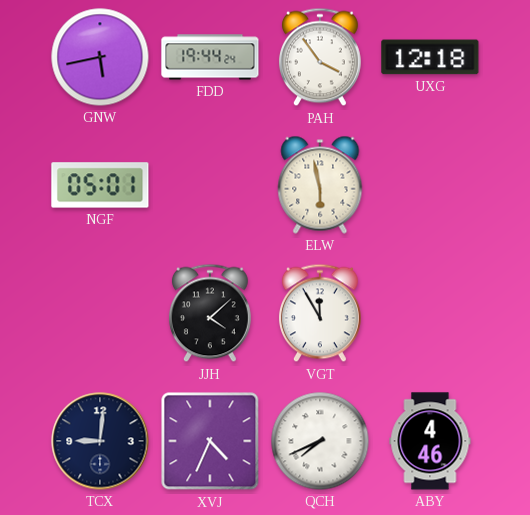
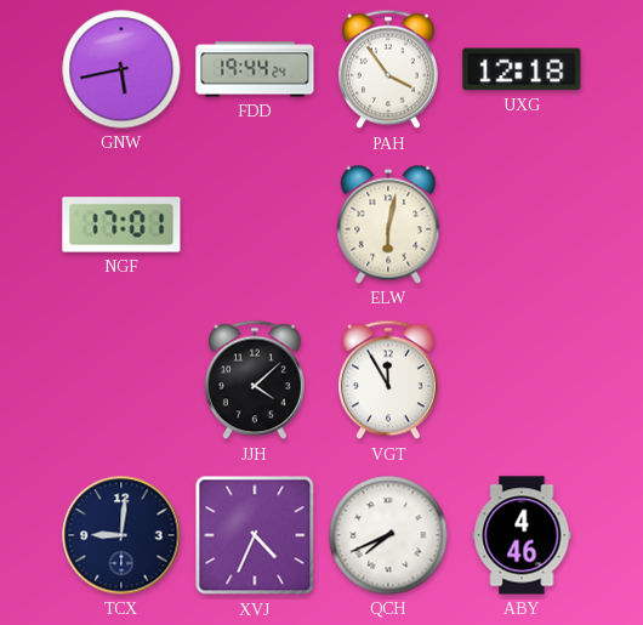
NGF: 05:01 -> 17:01
ELW: 5:58 -> 6:02
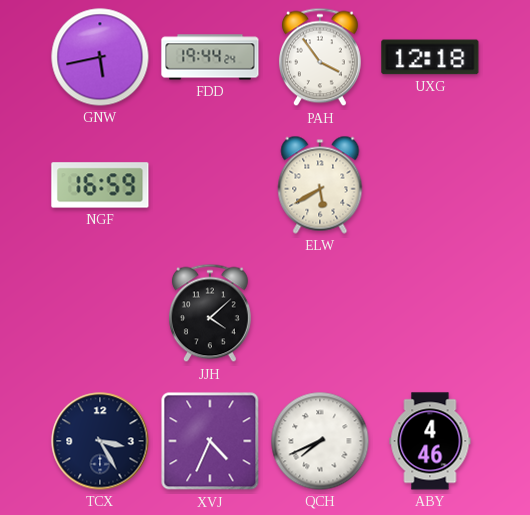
NGF: 17:01 -> 16:59
ELW: 6:02 -> 5:40
VGT: 11:55 -> none
TCX: 9:01 -> 3:25
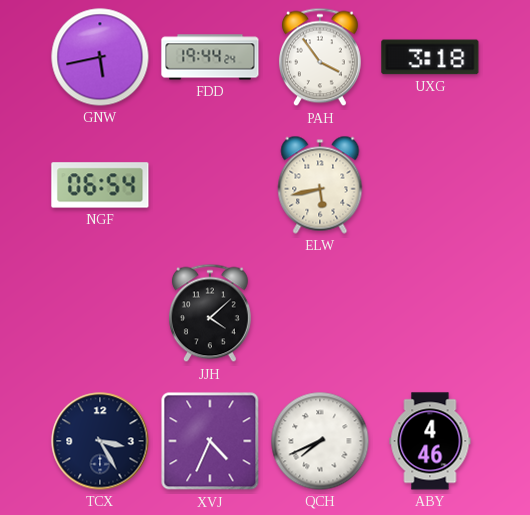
UXG: 12:18 -> 3:18
NGF: 16:59 -> 06:54
ELW: 5:40 -> 5:43
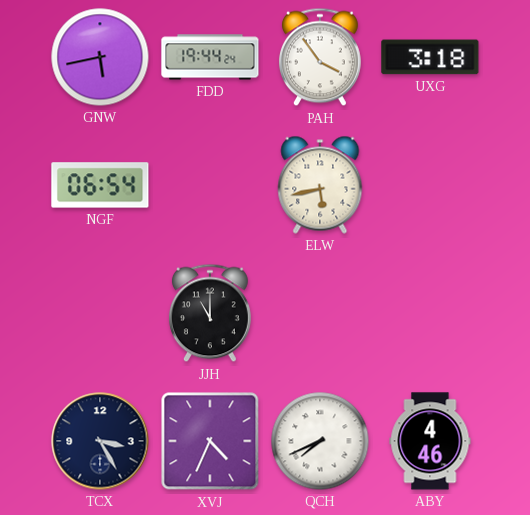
JJH: 4:08 -> 11:00
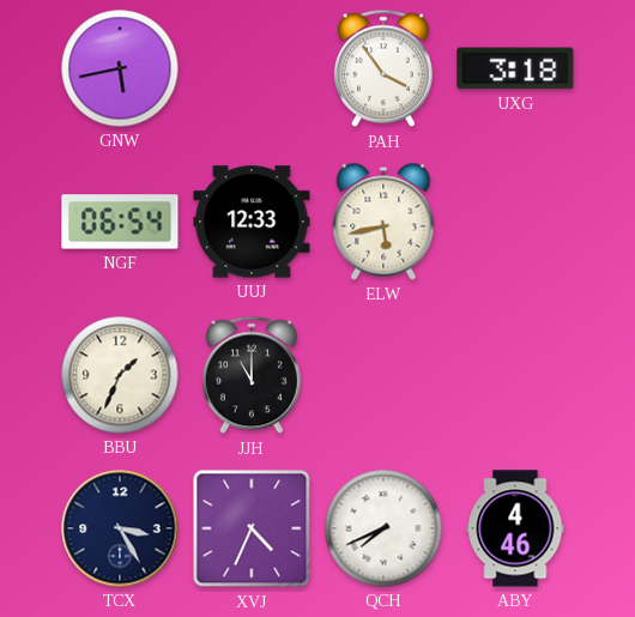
FDD: 19:44 -> none
UUJ: none -> 12:33
BBU: none -> 1:34
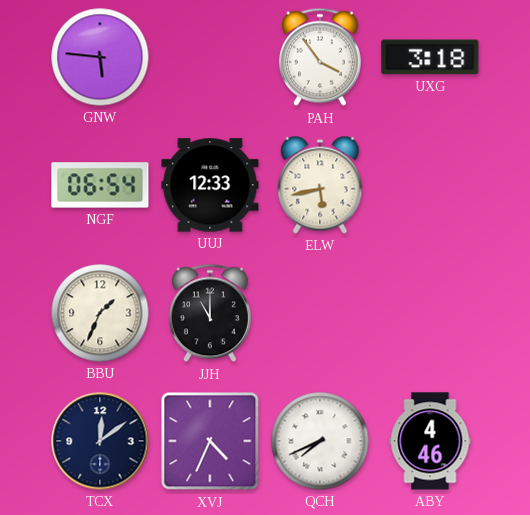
GNW: 5:43 -> 5:46
TCX: 3:25 -> 12:09
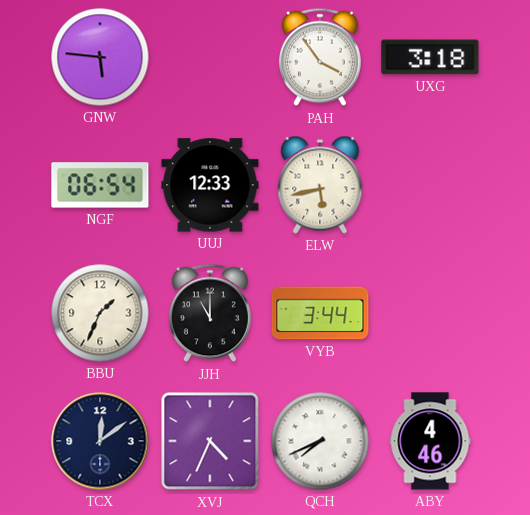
VYB: none -> 3:44
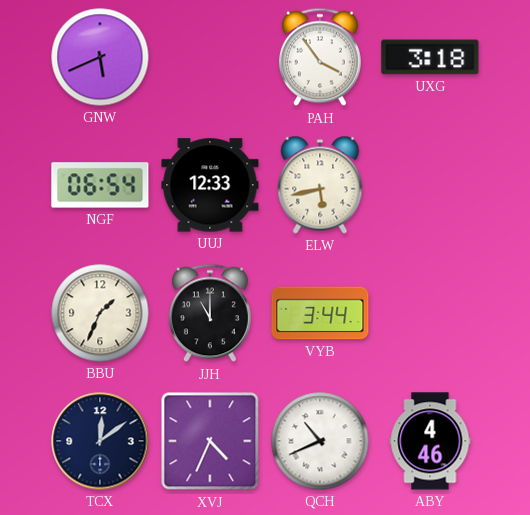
GNW: 5:46 -> 5:41
QCH: 7:41 -> 10:41
